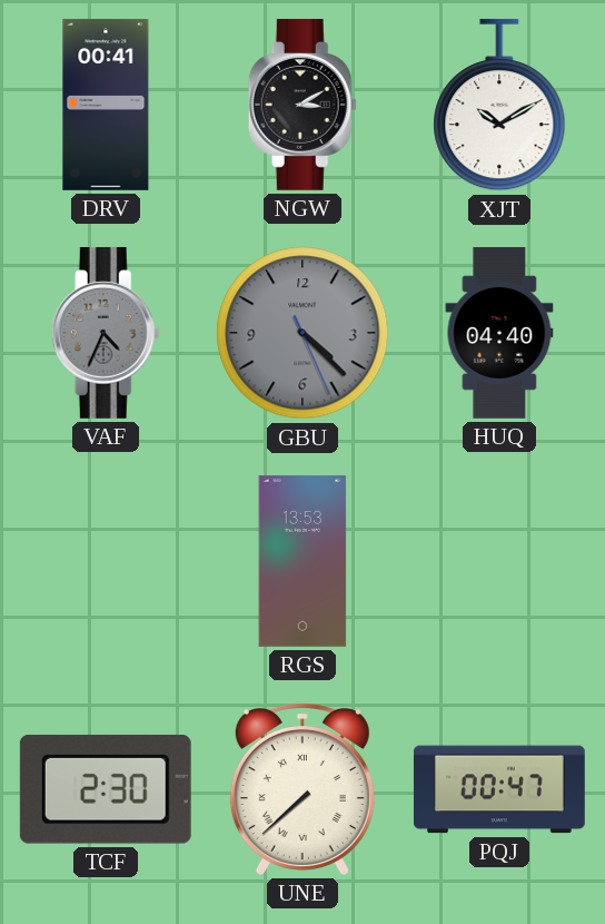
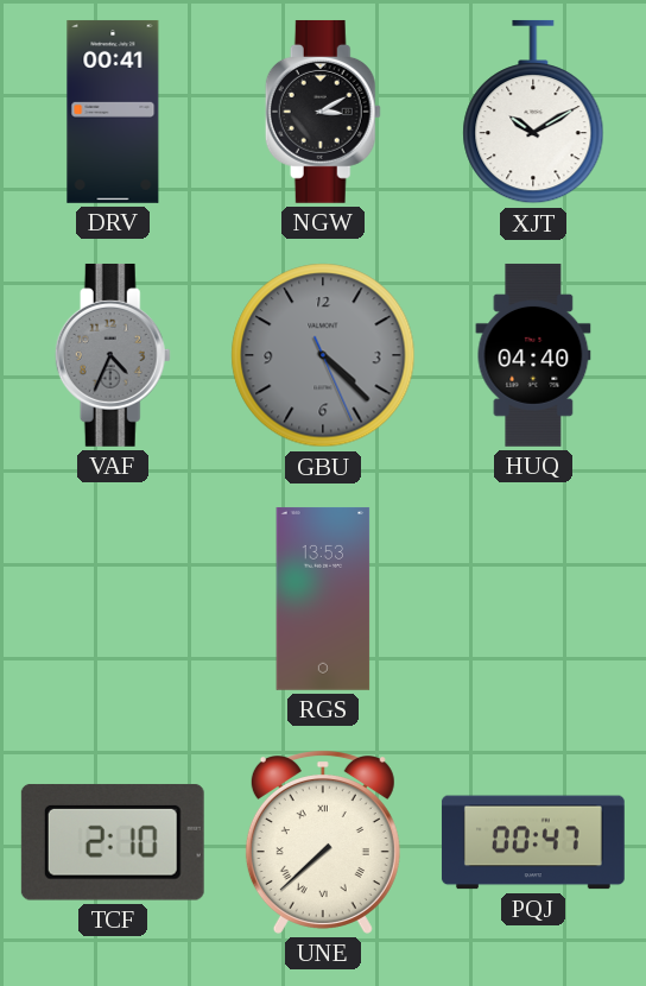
TCF: 2:30 -> 2:10
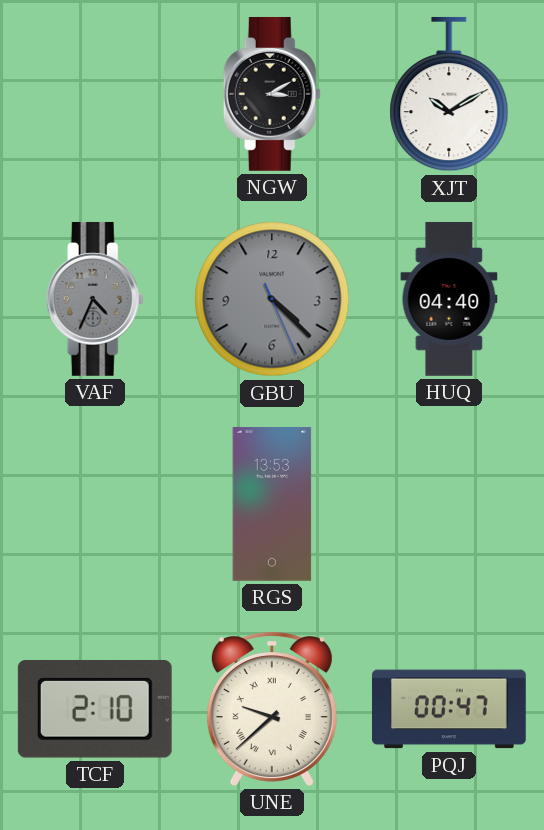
DRV: 00:41 -> none
UNE: 7:38 -> 9:38
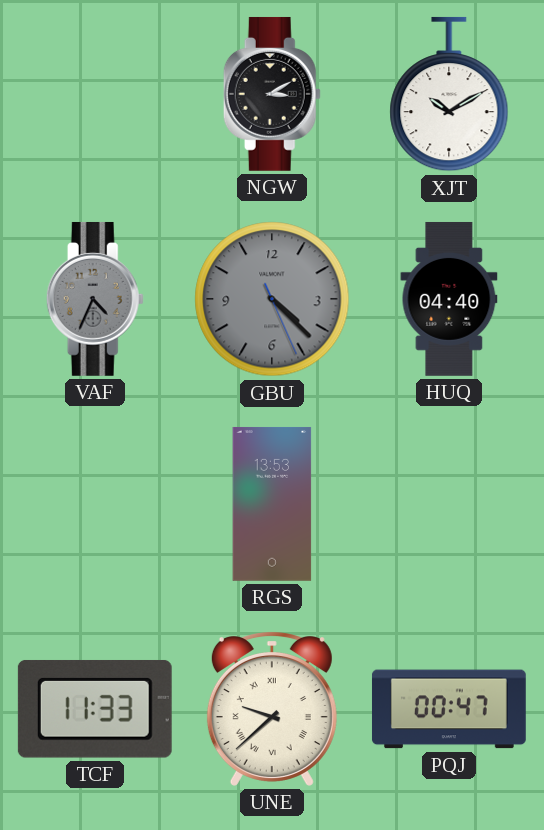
TCF: 2:10 -> 11:33
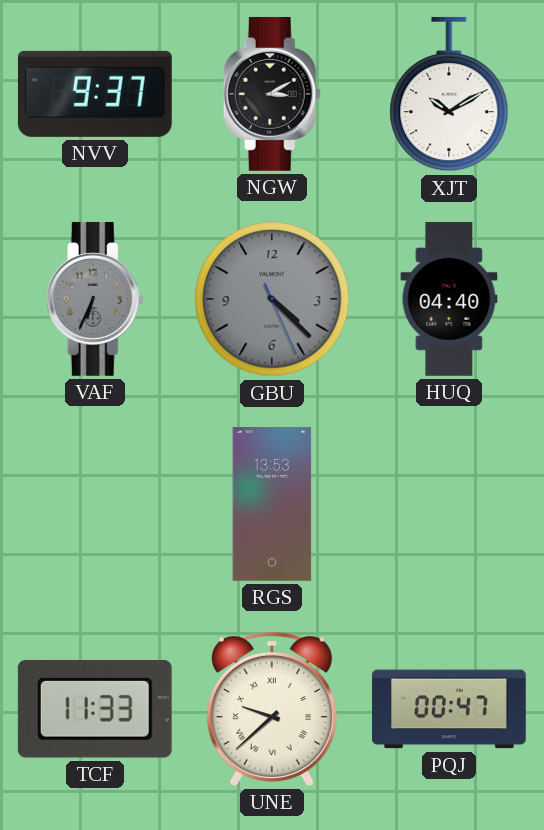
NVV: none -> 9:37
VAF: 4:34 -> 6:34
